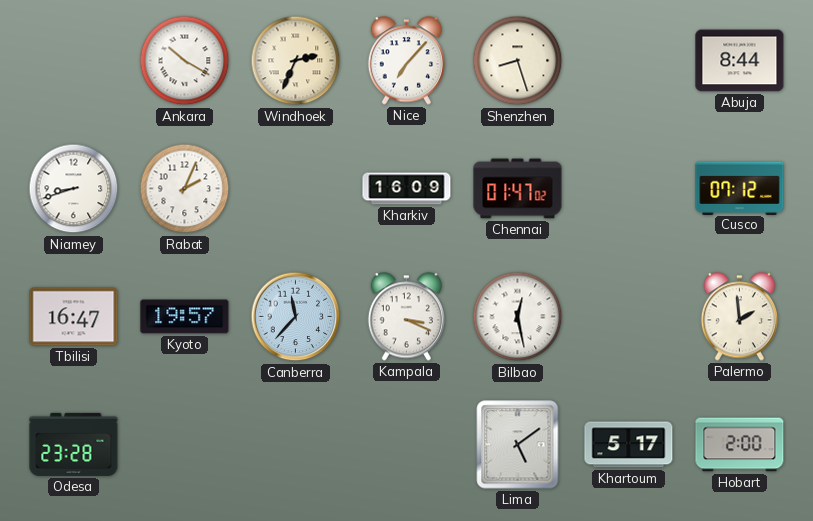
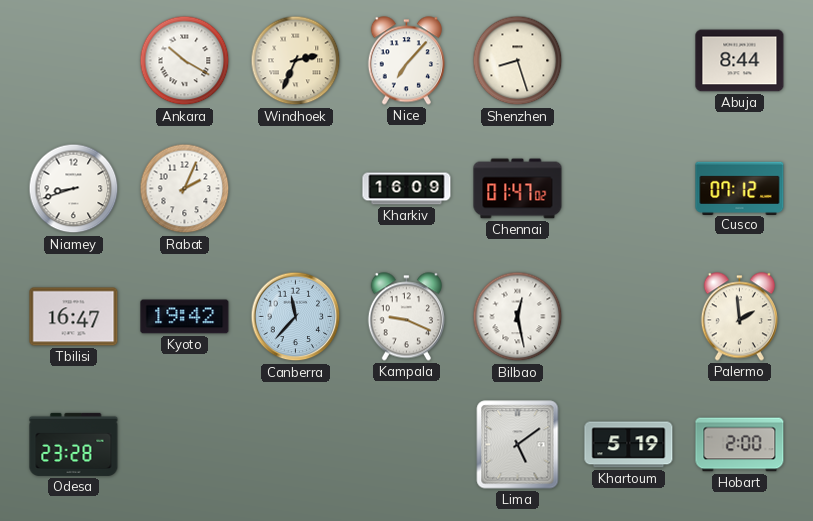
Kyoto: 19:57 -> 19:42
Kampala: 3:19 -> 9:19
Khartoum: 5:17 -> 5:19
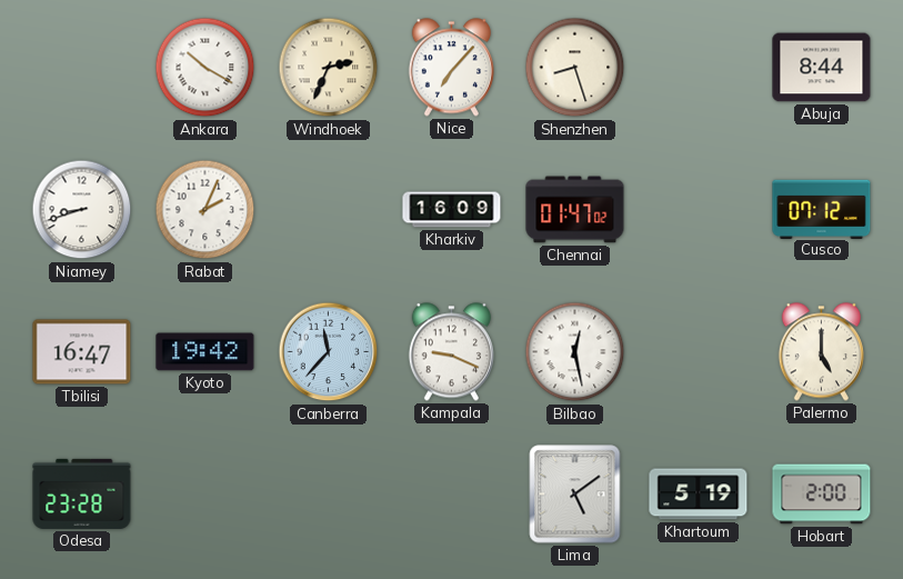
Palermo: 1:59 -> 5:00
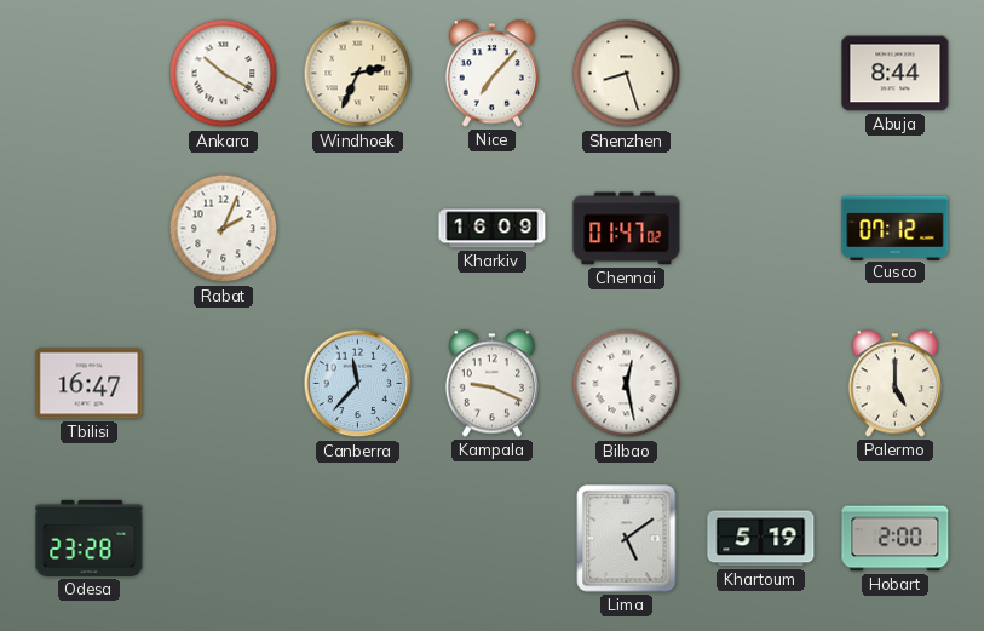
Niamey: 8:42 -> none
Kyoto: 19:42 -> none
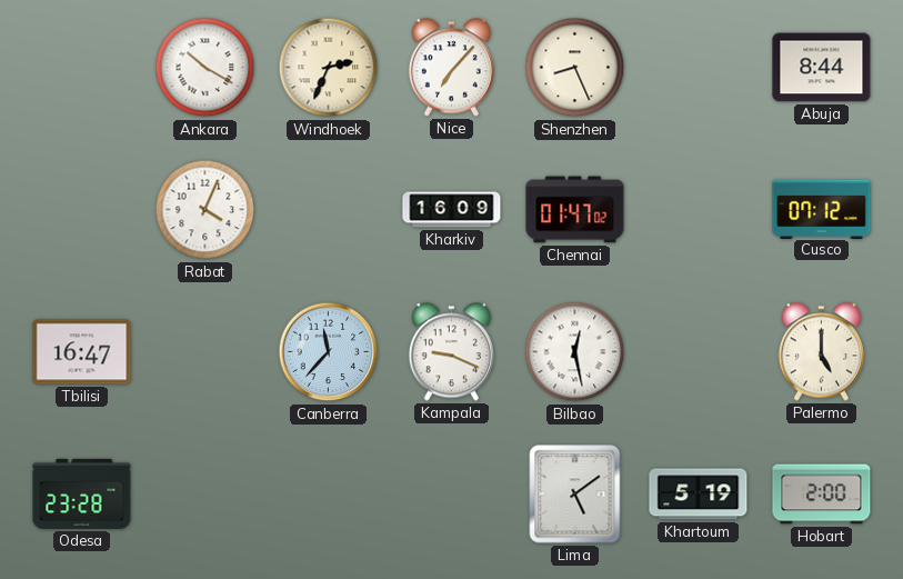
Shenzhen: 8:27 -> 8:26
Rabat: 2:04 -> 4:04
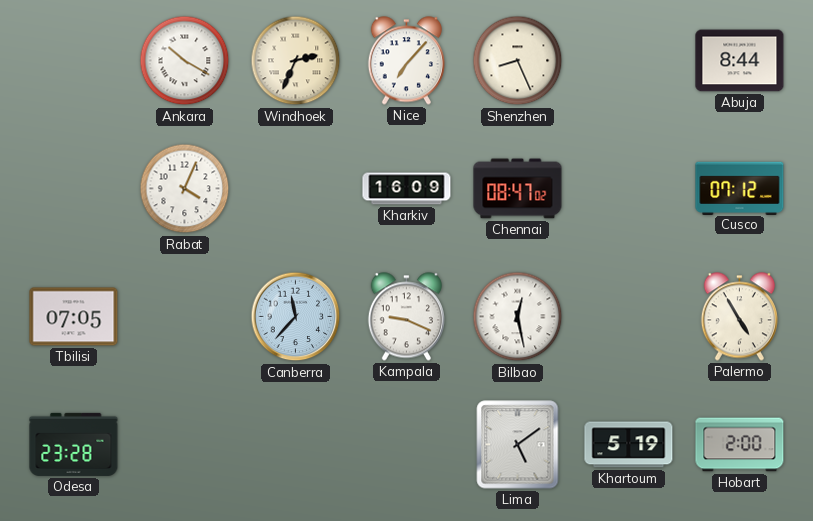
Chennai: 01:47 -> 08:47
Tbilisi: 16:47 -> 07:05
Palermo: 5:00 -> 4:55
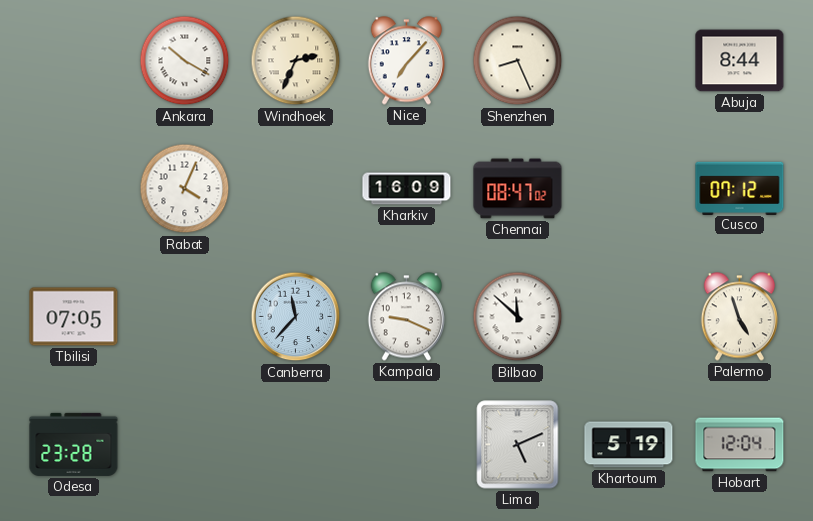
Bilbao: 12:28 -> 11:52
Palermo: 4:55 -> 4:57
Lima: 5:09 -> 5:11
Hobart: 2:00 -> 12:04
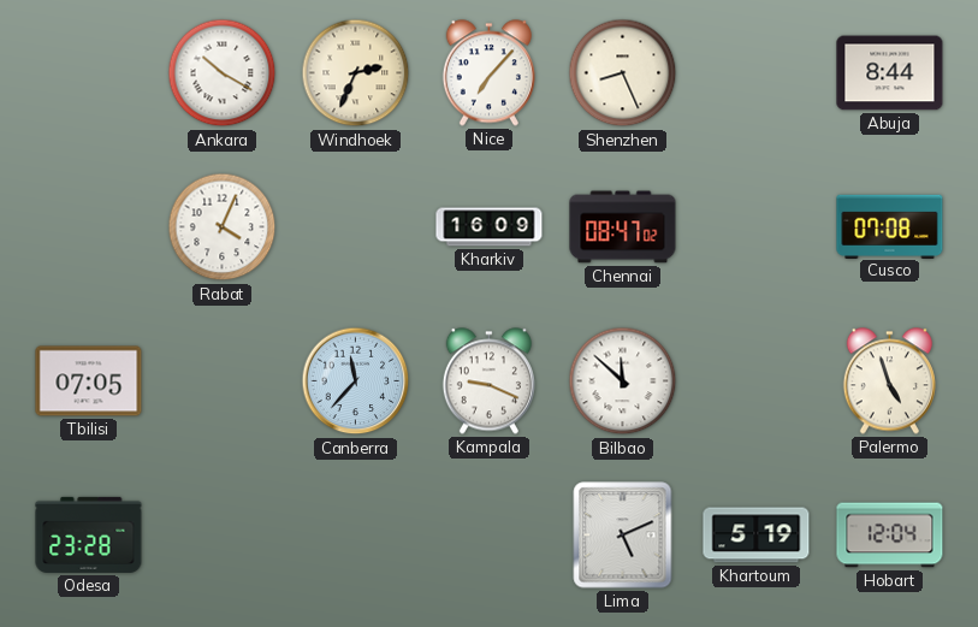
Cusco: 07:12 -> 07:08
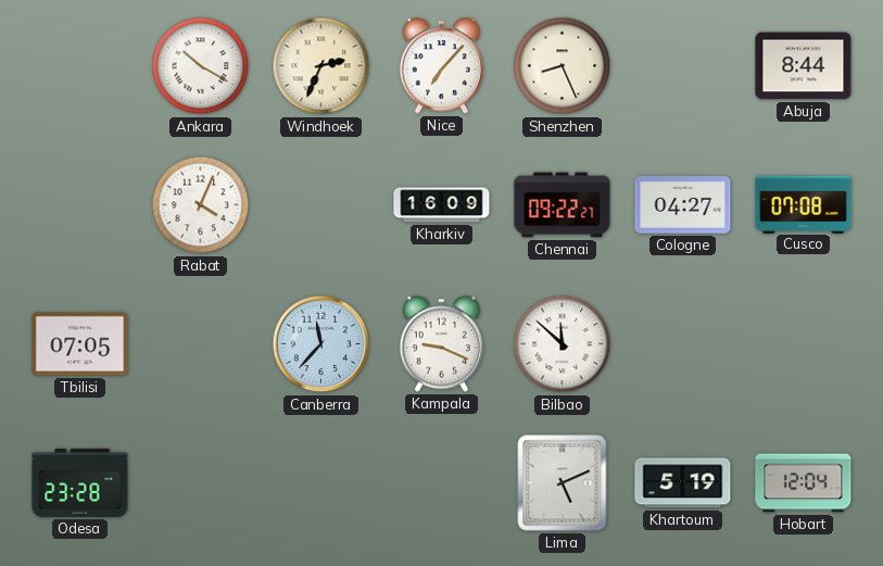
Chennai: 08:47 -> 09:22
Cologne: none -> 04:27
Palermo: 4:57 -> none
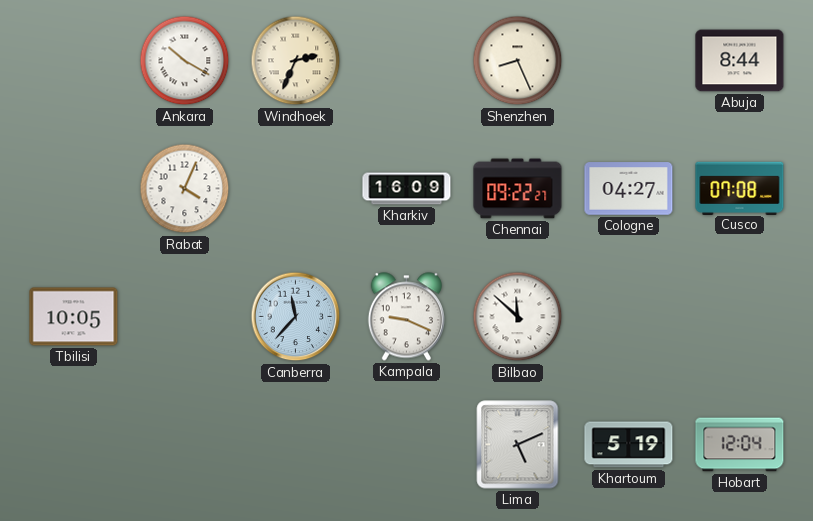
Nice: 7:07 -> none
Tbilisi: 07:05 -> 10:05
Odesa: 23:28 -> none
